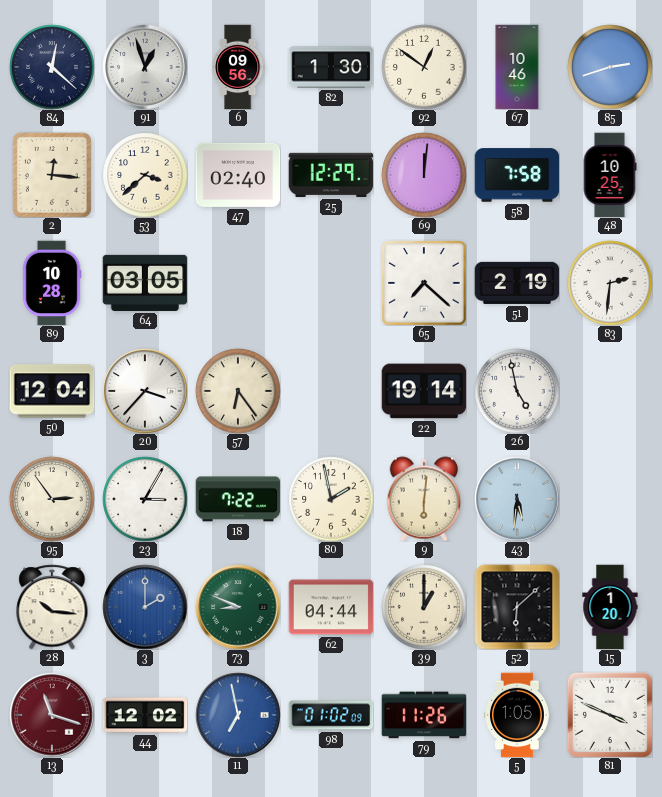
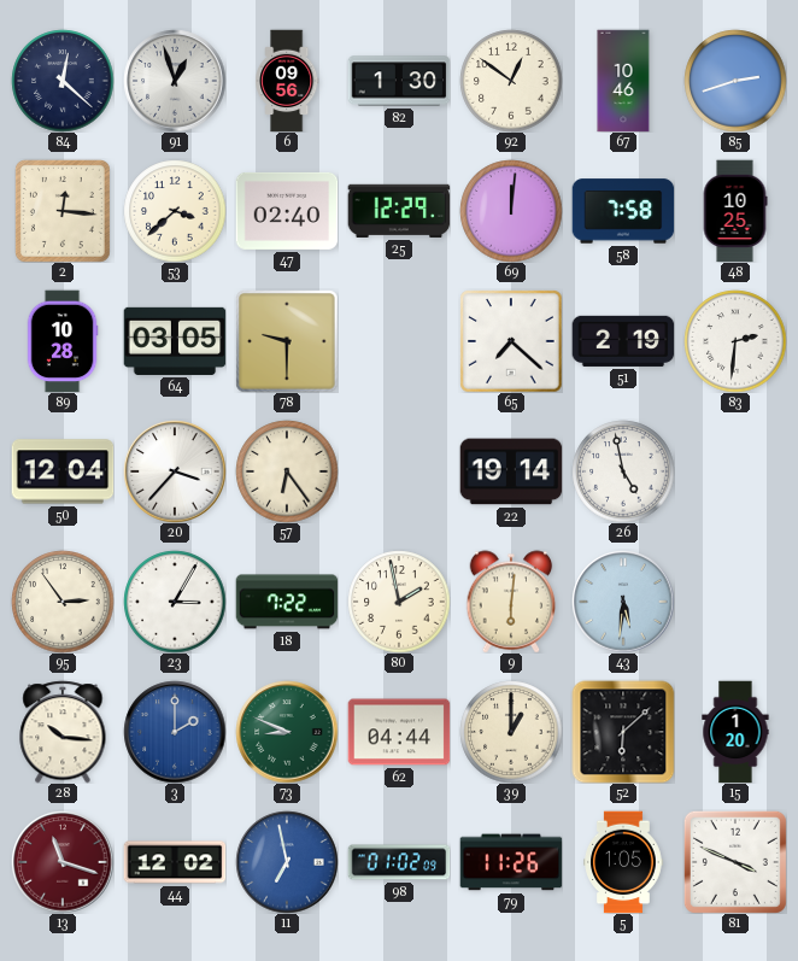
78: none -> 9:30
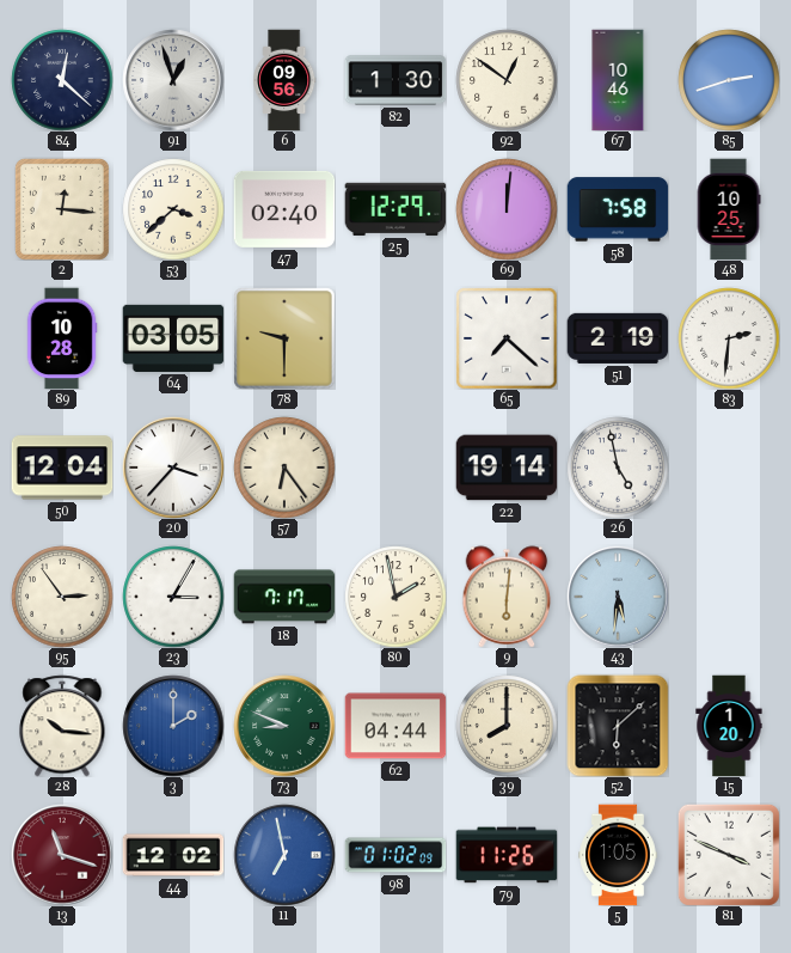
18: 7:22 -> 7:17
39: 1:00 -> 8:00
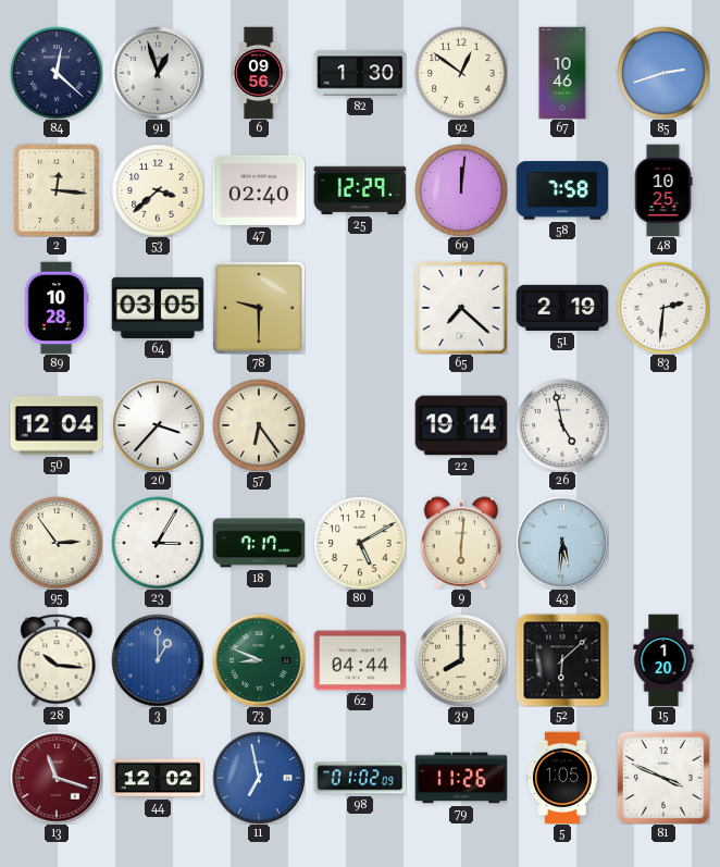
80: 1:58 -> 5:10
3: 2:00 -> 1:00
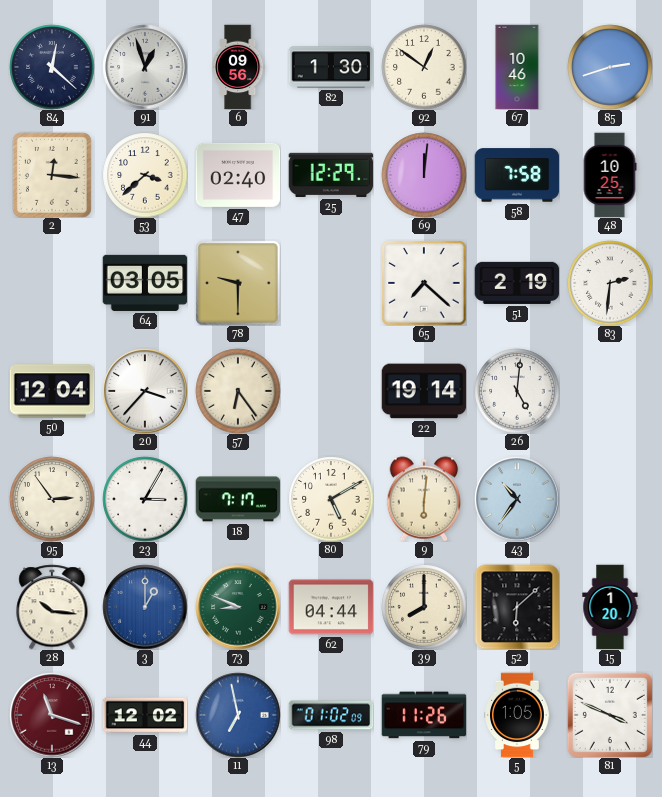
89: 10:28 -> none
26: 4:58 -> 5:01
43: 5:31 -> 10:36
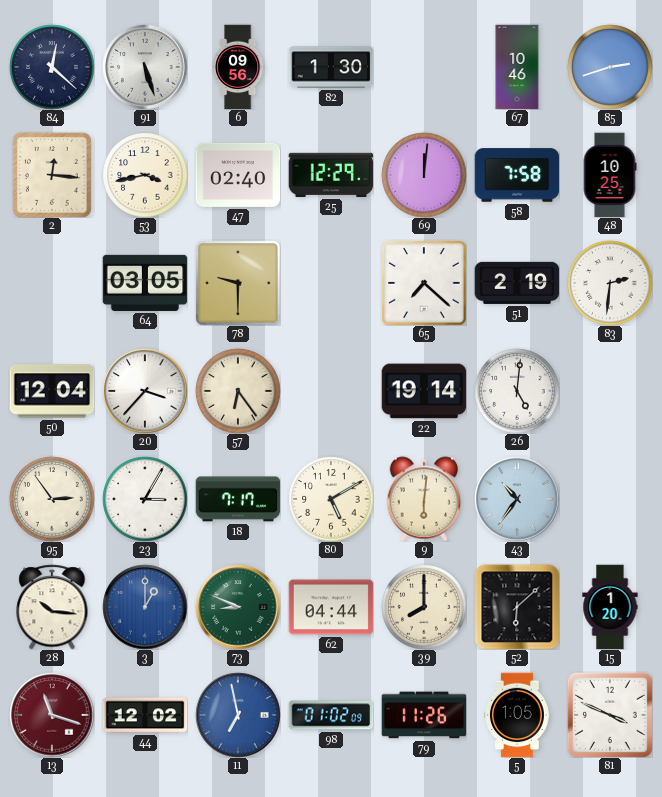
91: 12:57 -> 5:27
92: 12:51 -> none
53: 3:38 -> 3:43
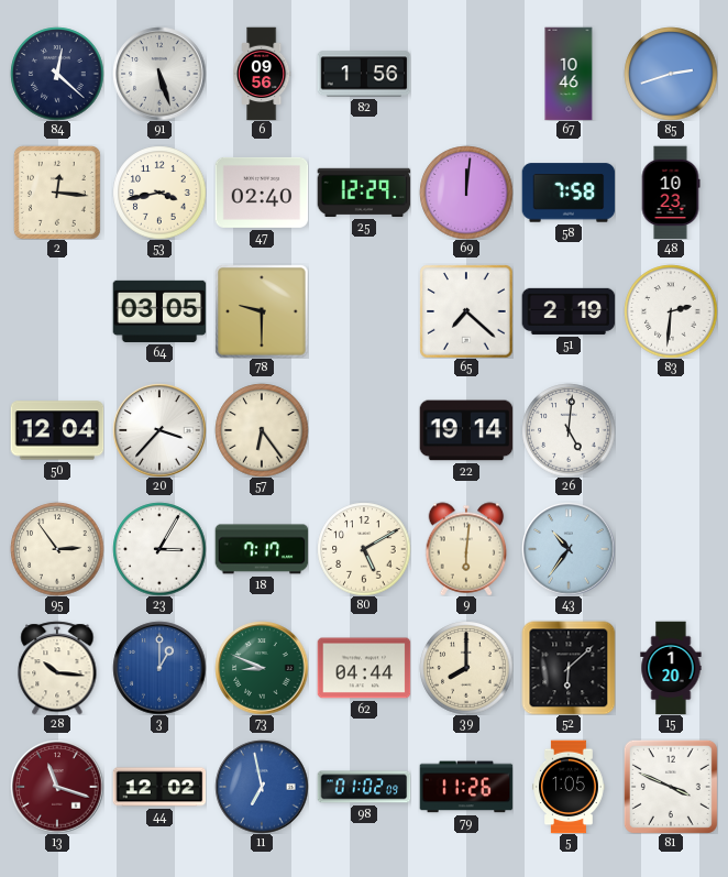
82: 1:30 -> 1:56
48: 10:25 -> 10:23
